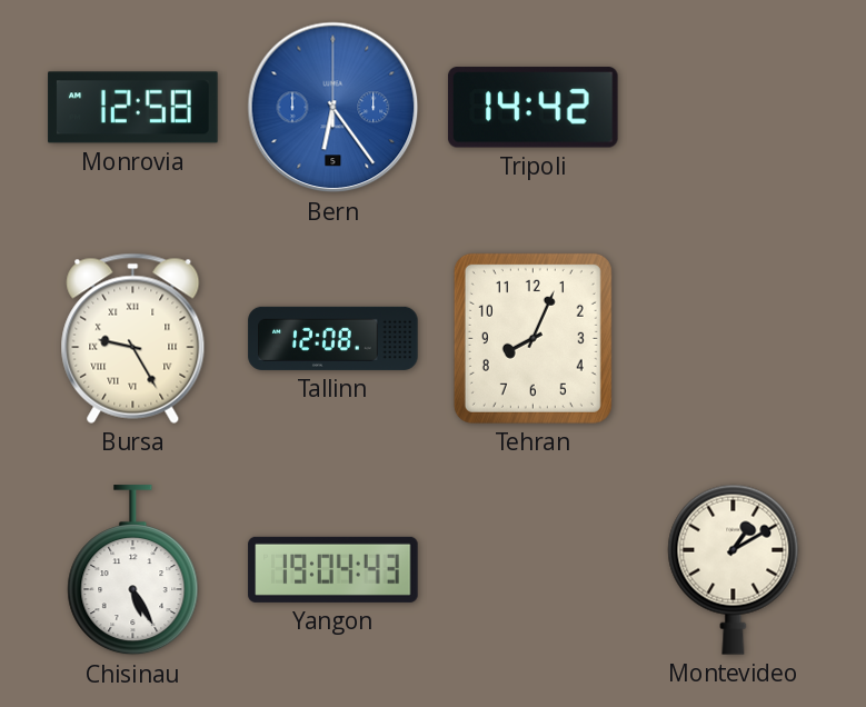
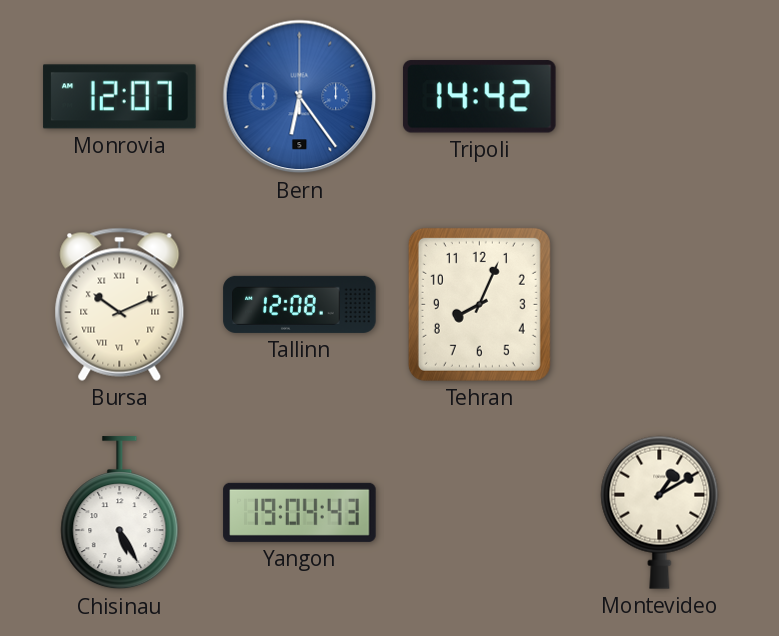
Monrovia: 12:58 -> 12:07
Bursa: 9:25 -> 10:11
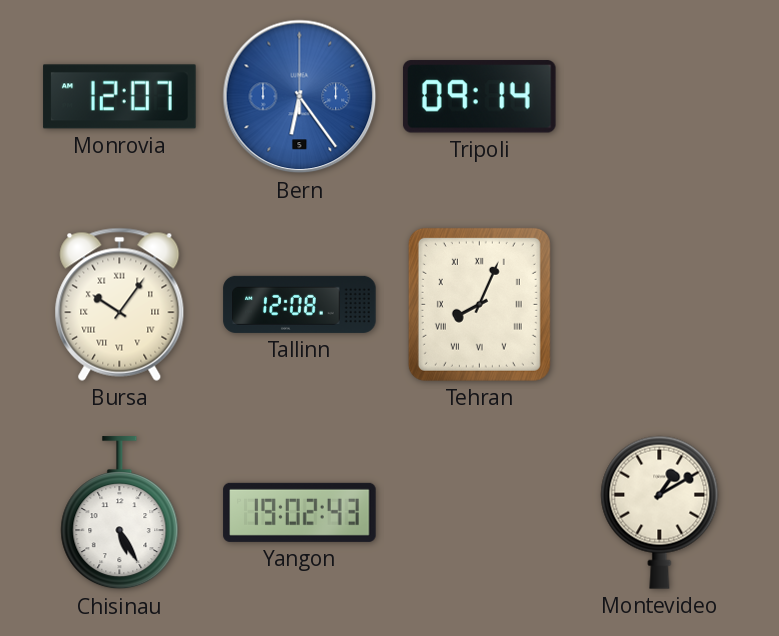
Tripoli: 14:42 -> 09:14
Bursa: 10:11 -> 10:06
Tehran numerals: Arabic -> Roman
Yangon: 19:04 -> 19:02
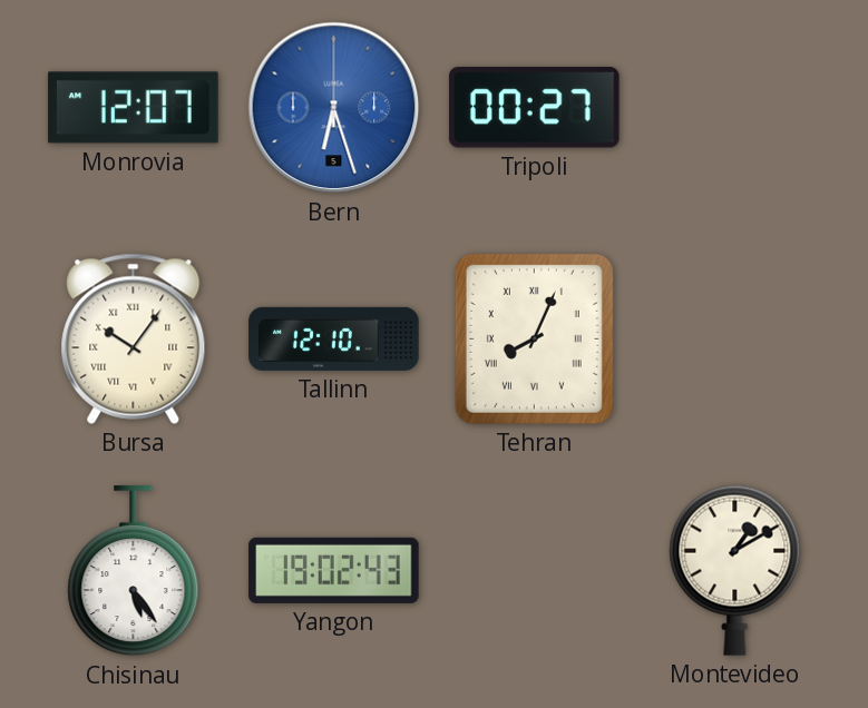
Bern: 6:24 -> 6:27
Tripoli: 09:14 -> 00:27
Tallinn: 12:08 -> 12:10
Chisinau: 5:25 -> 5:24
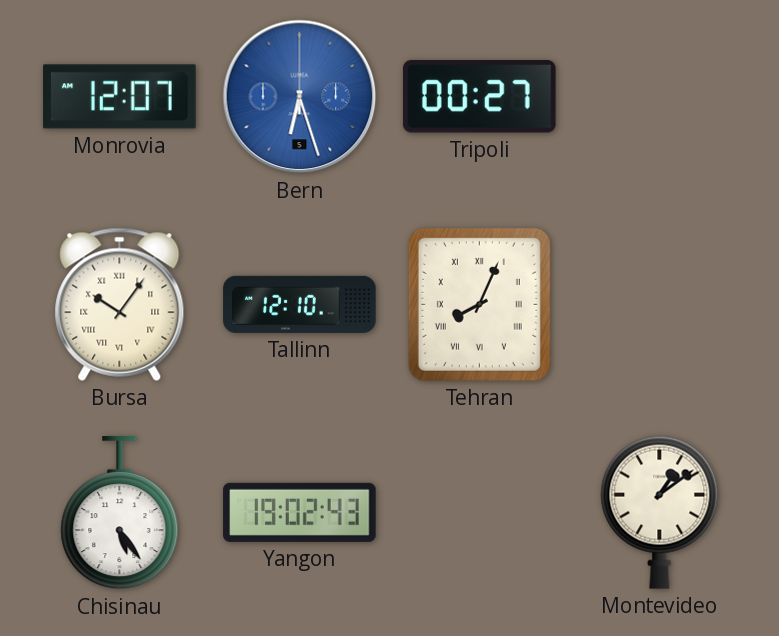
Montevideo: 1:10 -> 1:09
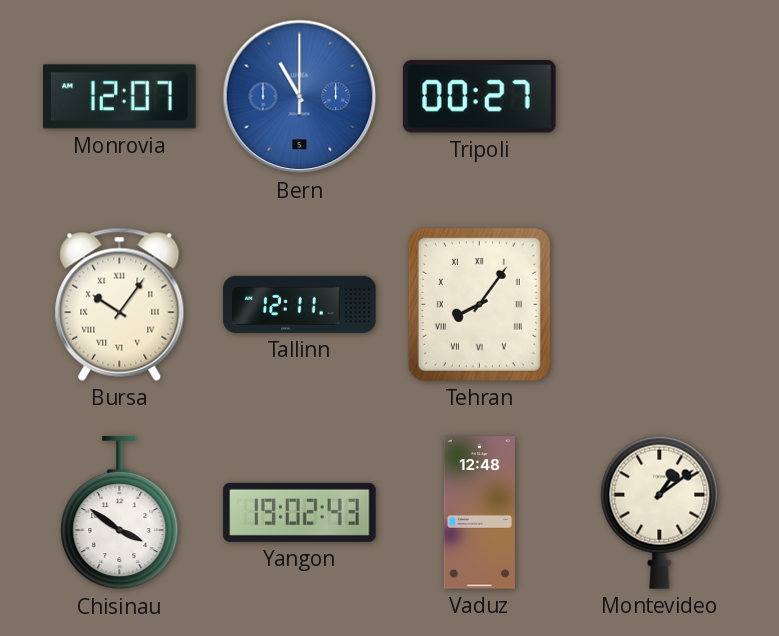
Bern: 6:27 -> 11:00
Tallinn: 12:10 -> 12:11
Tehran: 8:04 -> 8:06
Chisinau: 5:24 -> 3:51
Vaduz: none -> 12:48
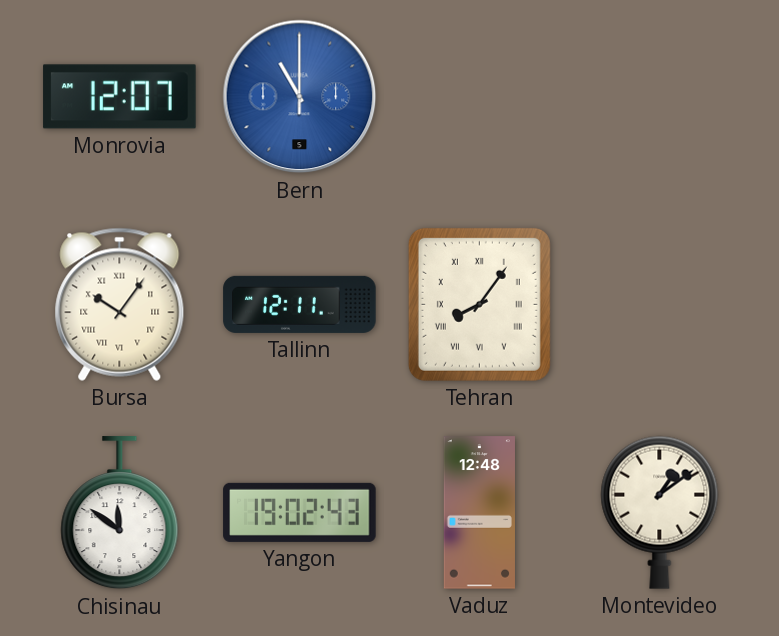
Tripoli: 00:27 -> none
Chisinau: 3:51 -> 11:51
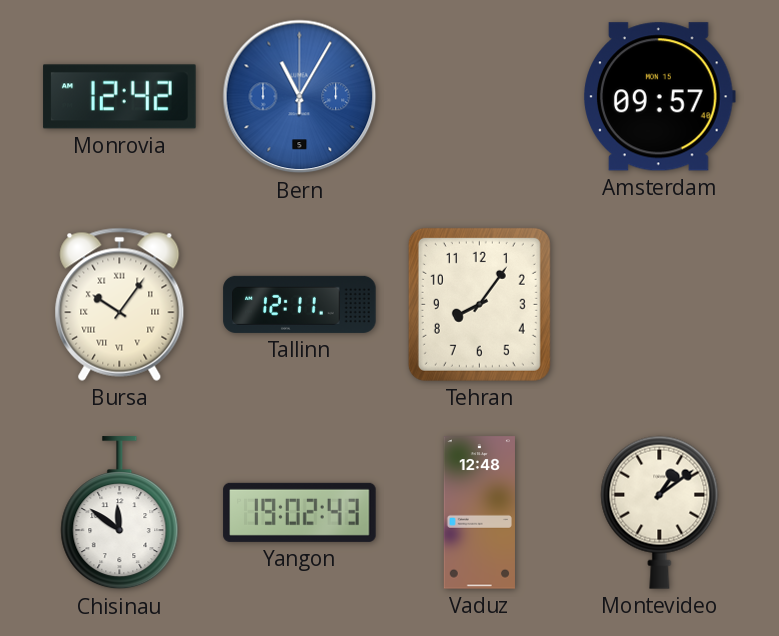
Monrovia: 12:07 -> 12:42
Bern: 11:00 -> 11:05
Amsterdam: none -> 09:57
Tehran numerals: Roman -> Arabic
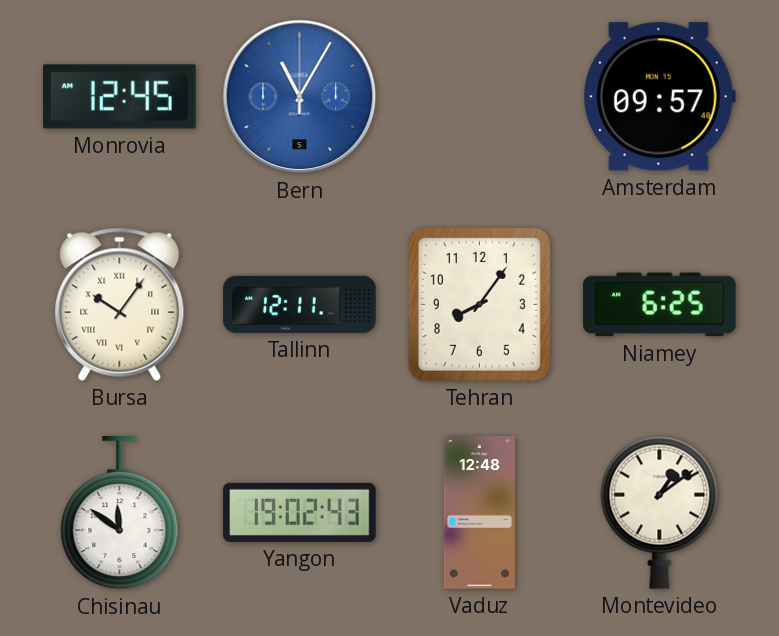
Monrovia: 12:42 -> 12:45
Niamey: none -> 6:25
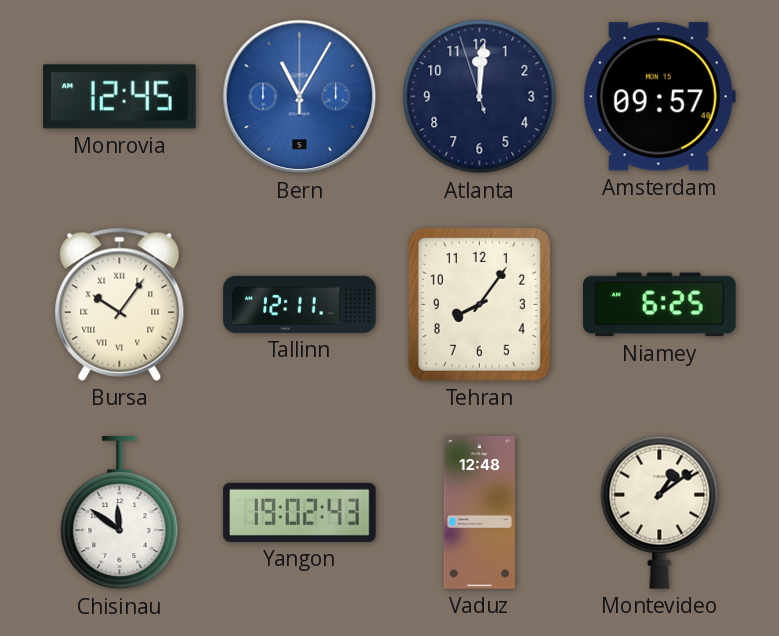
Atlanta: none -> 12:00
